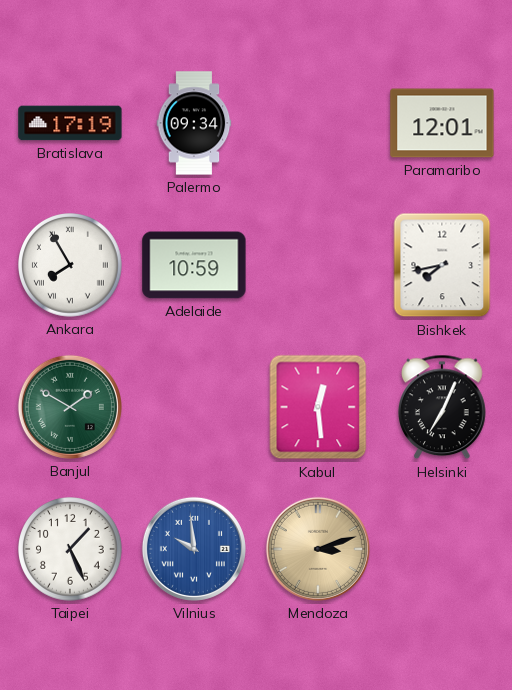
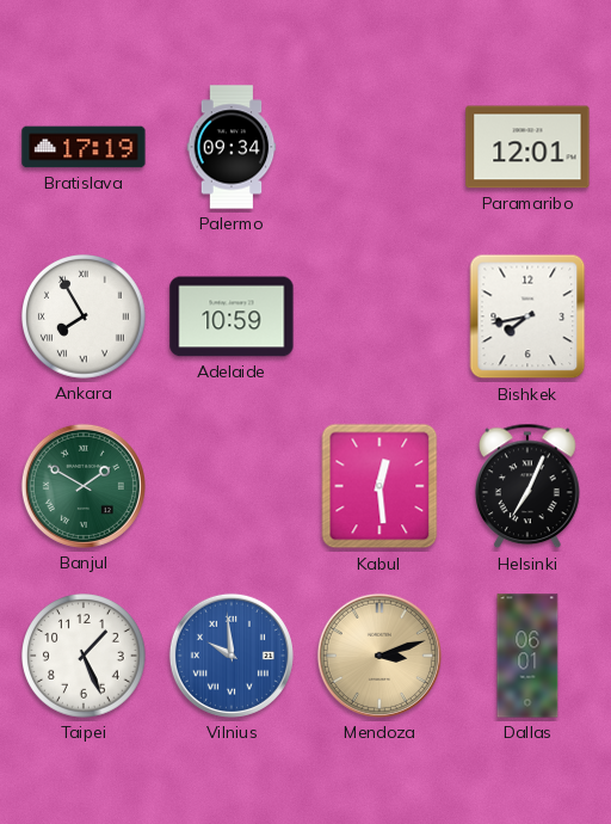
Dallas: none -> 06:01
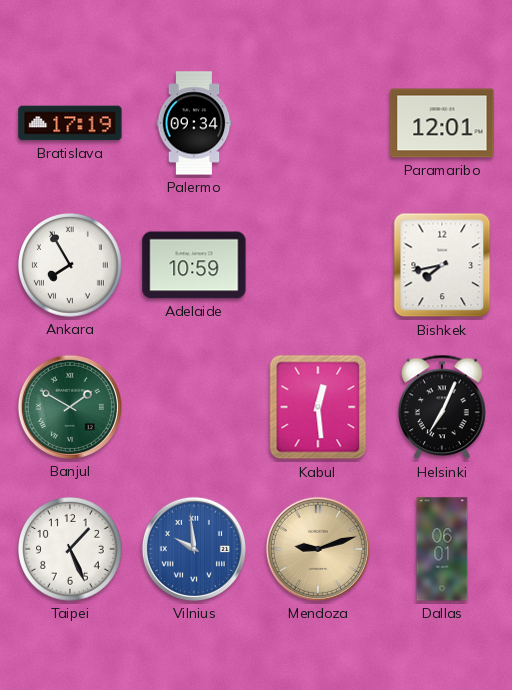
Mendoza: 3:12 -> 9:12
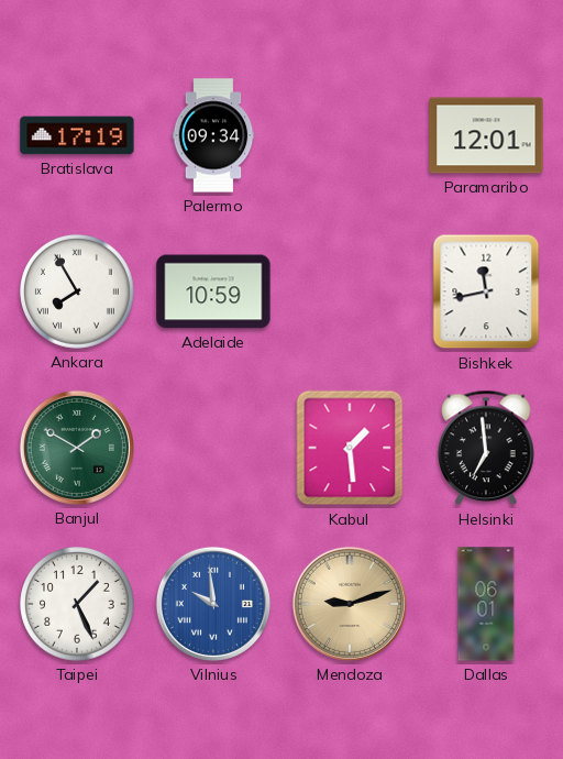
Bishkek: 7:43 -> 11:43
Kabul: 12:29 -> 1:29
Helsinki: 7:04 -> 6:59
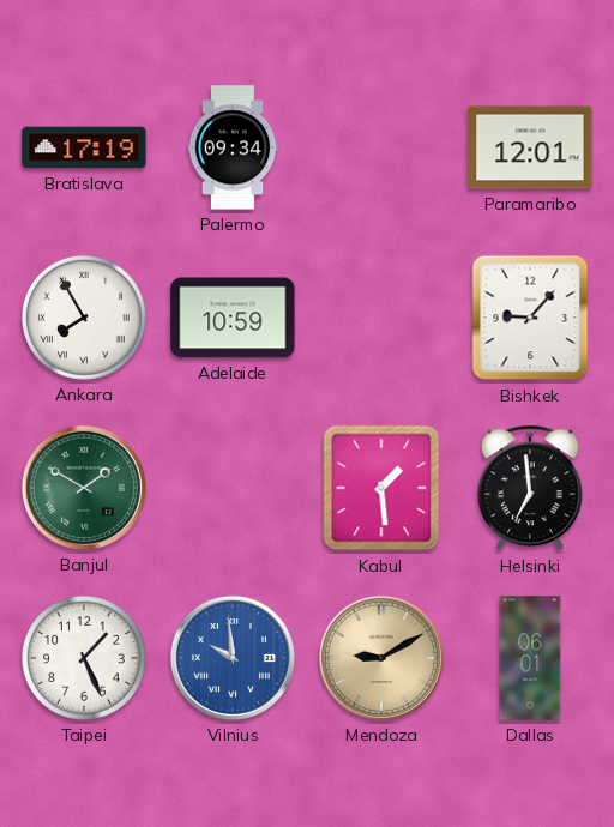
Bishkek: 11:43 -> 9:07
Mendoza: 9:12 -> 9:10
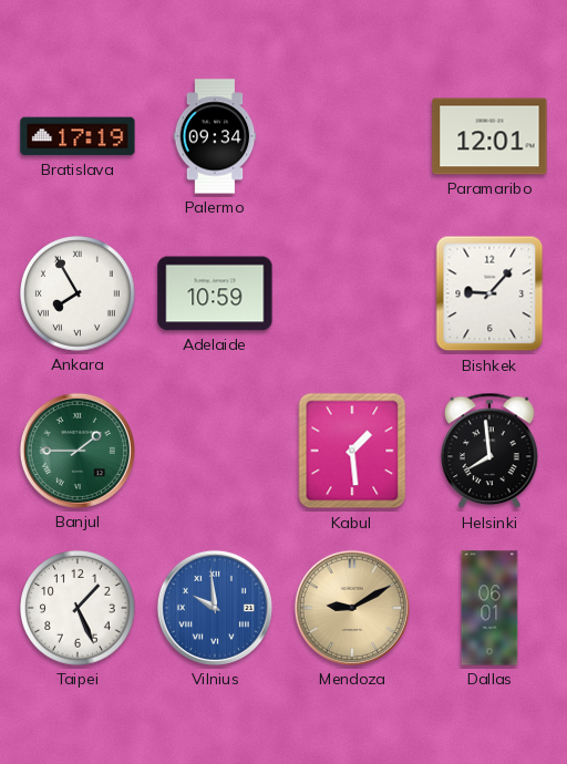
Banjul: 1:50 -> 1:45
Helsinki: 6:59 -> 7:59
